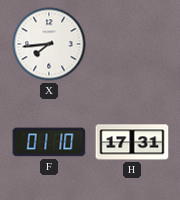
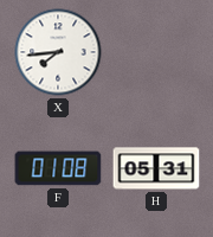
F: 01:10 -> 01:08
H: 17:31 -> 05:31
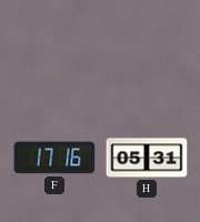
X: 7:44 -> none
F: 01:08 -> 17:16
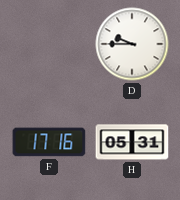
D: none -> 9:45
